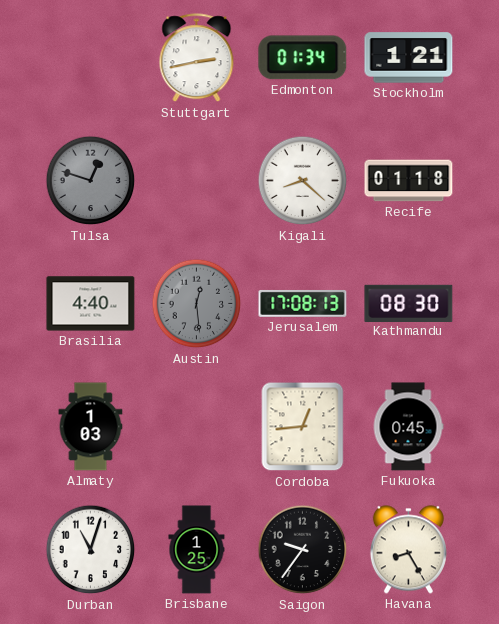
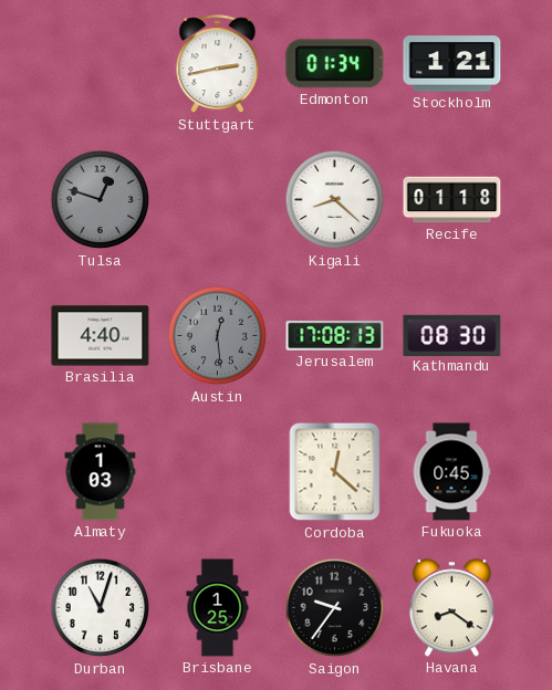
Cordoba: 12:44 -> 12:22
Havana: 8:25 -> 8:21
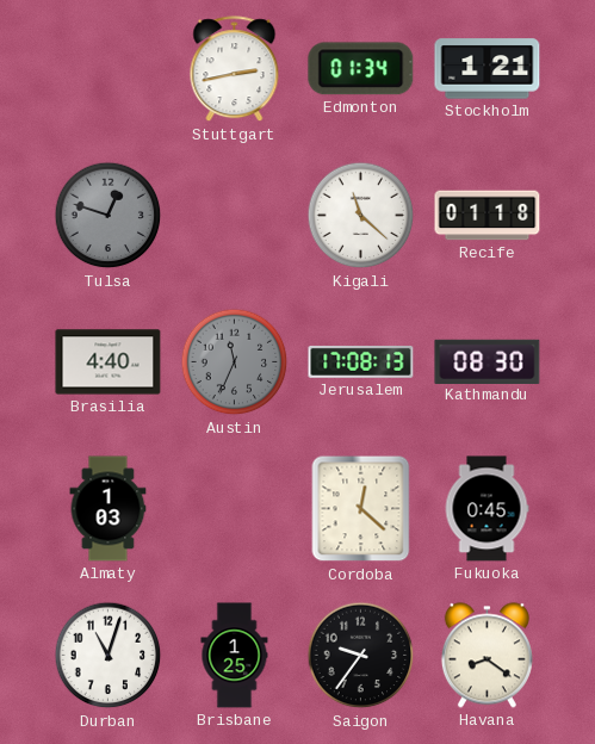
Kigali: 8:22 -> 11:22
Austin: 12:29 -> 11:34
